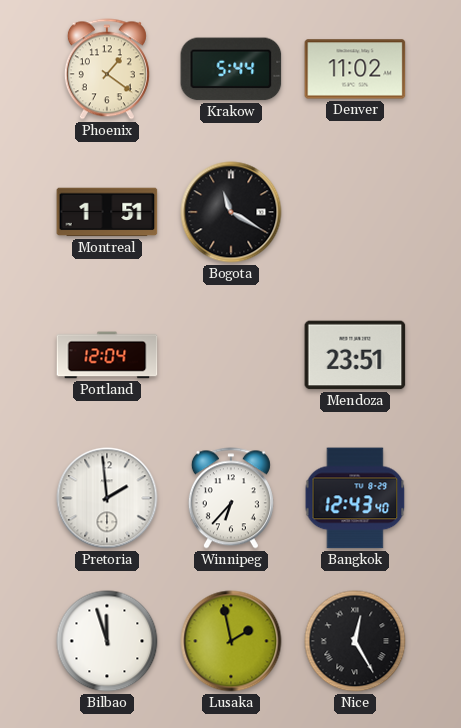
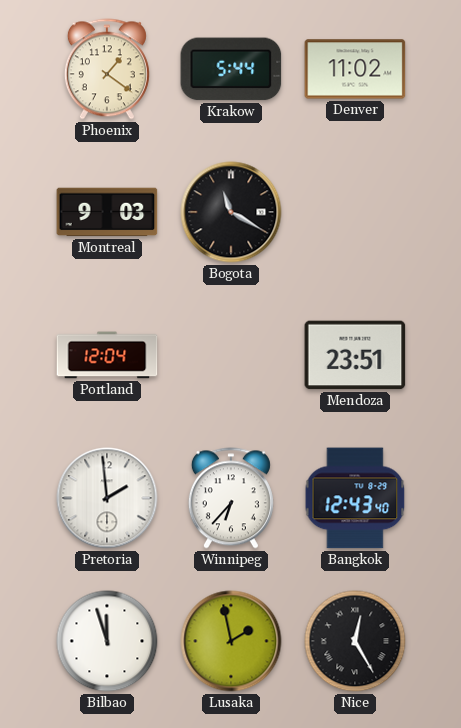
Montreal: 1:51 -> 9:03
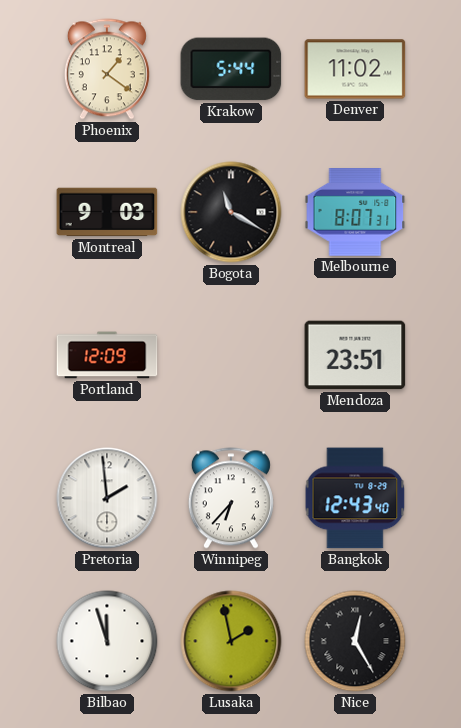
Melbourne: none -> 8:07
Portland: 12:04 -> 12:09
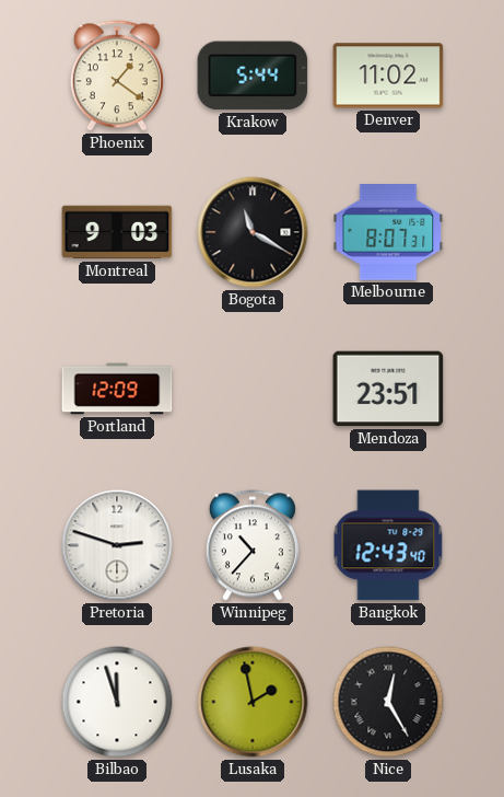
Pretoria: 1:59 -> 2:48
Winnipeg: 6:37 -> 10:37
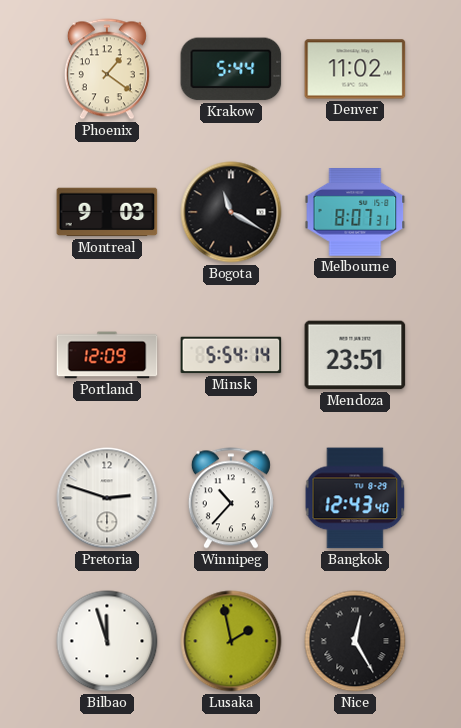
Minsk: none -> 5:54
